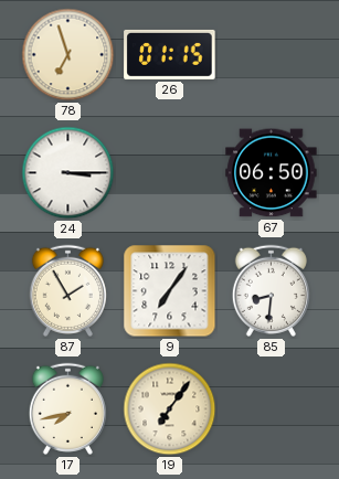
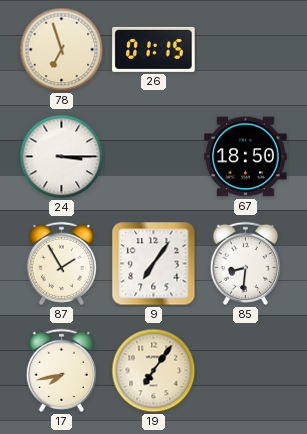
67: 06:50 -> 18:50
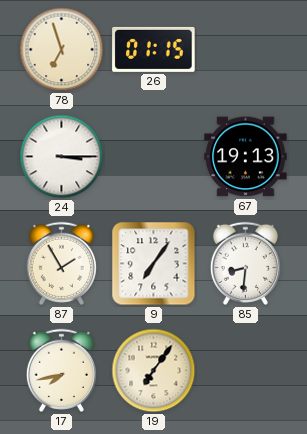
67: 18:50 -> 19:13
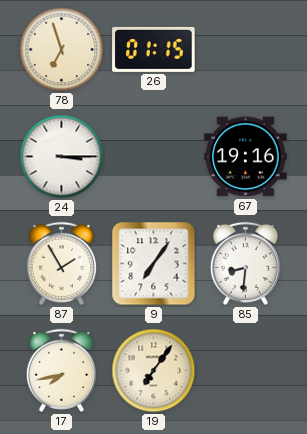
67: 19:13 -> 19:16
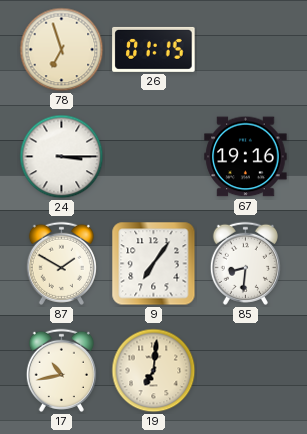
87: 1:55 -> 1:50
17: 7:43 -> 10:43
19: 7:06 -> 7:01
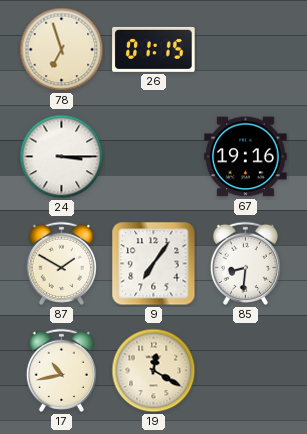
19: 7:01 -> 12:20
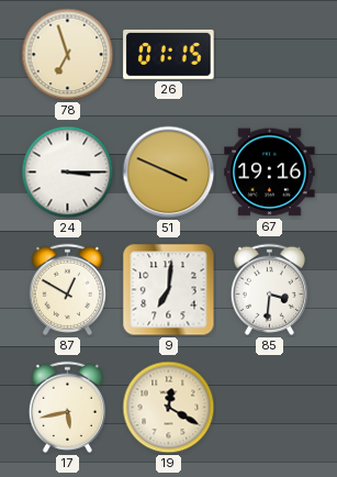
51: none -> 3:49
87: 1:50 -> 12:50
9: 7:06 -> 7:01
85: 8:31 -> 3:31
17: 10:43 -> 5:43
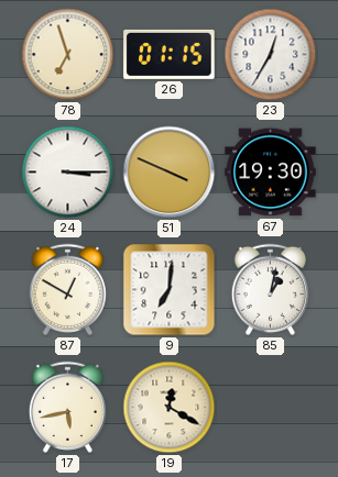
23: none -> 12:35
67: 19:16 -> 19:30
85: 3:31 -> 1:02
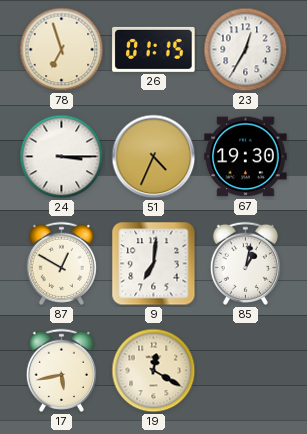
51: 3:49 -> 4:34
